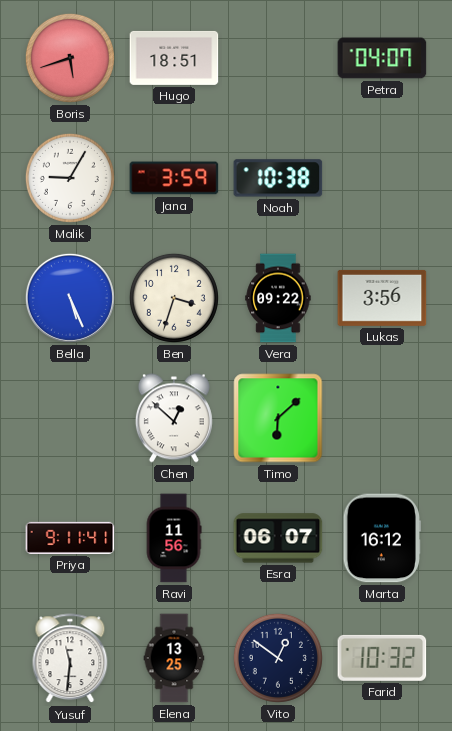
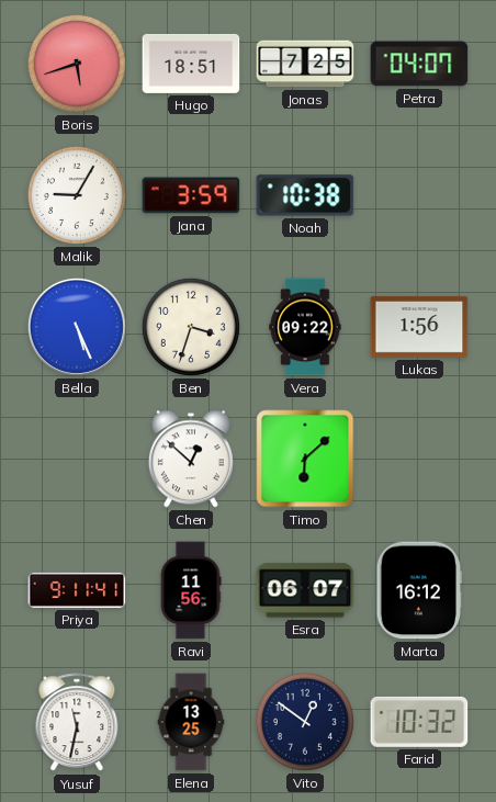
Jonas: none -> 7:25
Lukas: 3:56 -> 1:56
Yusuf: 11:31 -> 11:32
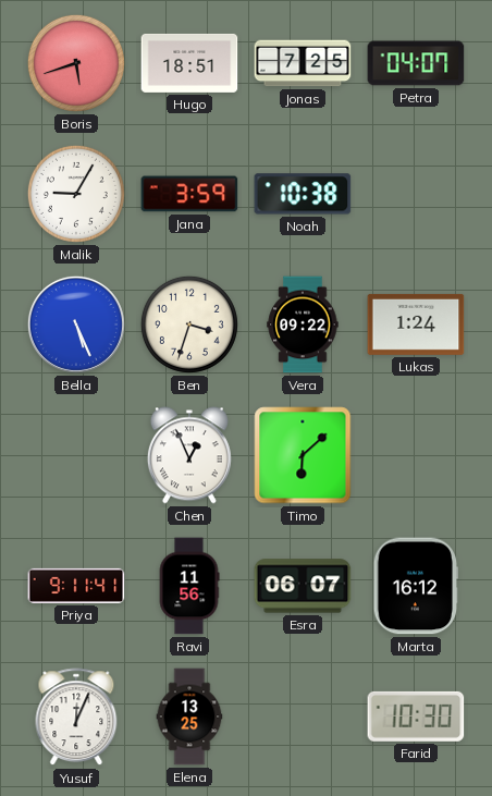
Lukas: 1:56 -> 1:24
Chen: 12:52 -> 12:56
Yusuf: 11:32 -> 12:04
Vito: 12:51 -> none
Farid: 10:32 -> 10:30
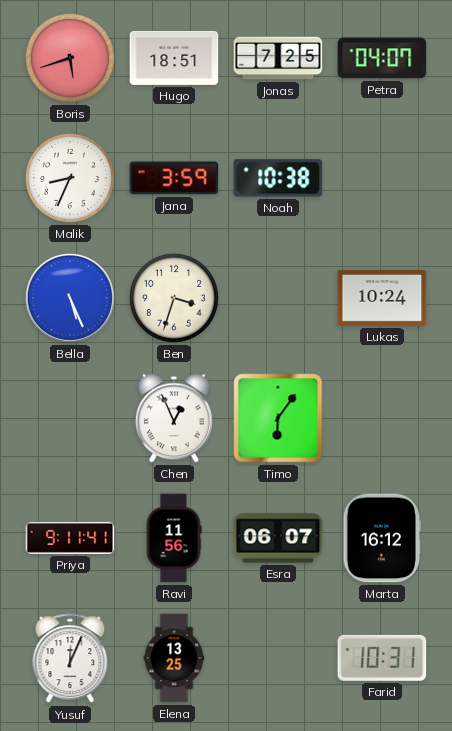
Malik: 9:05 -> 8:34
Vera: 09:22 -> none
Lukas: 1:24 -> 10:24
Timo: 6:08 -> 6:06
Farid: 10:30 -> 10:31
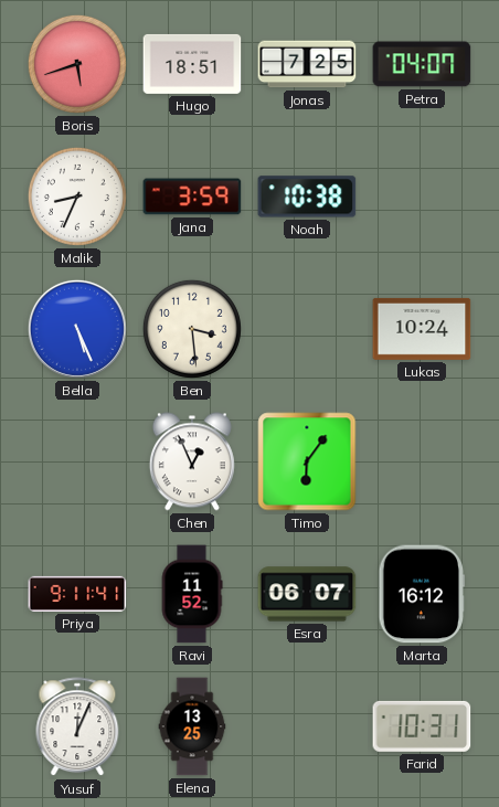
Ben: 3:33 -> 3:29
Ravi: 11:56 -> 11:52
